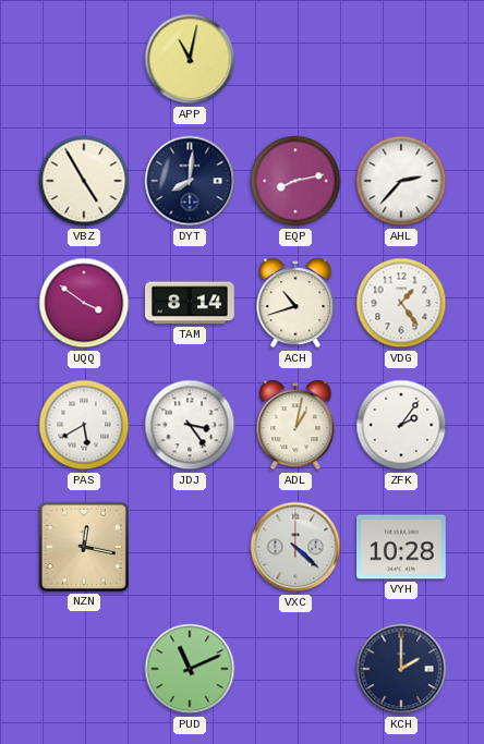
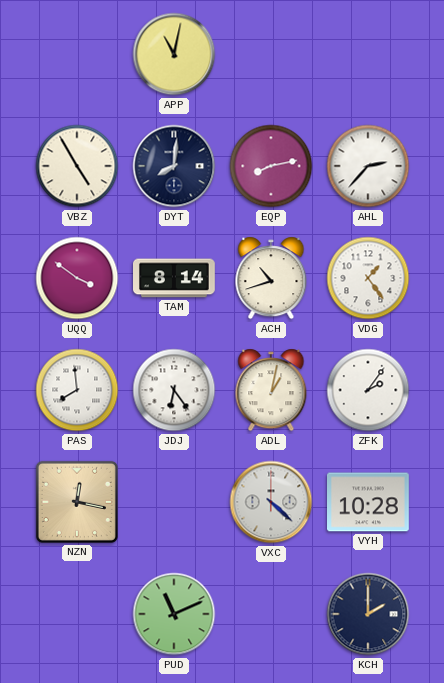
PAS: 5:40 -> 7:59
JDJ: 3:24 -> 6:24
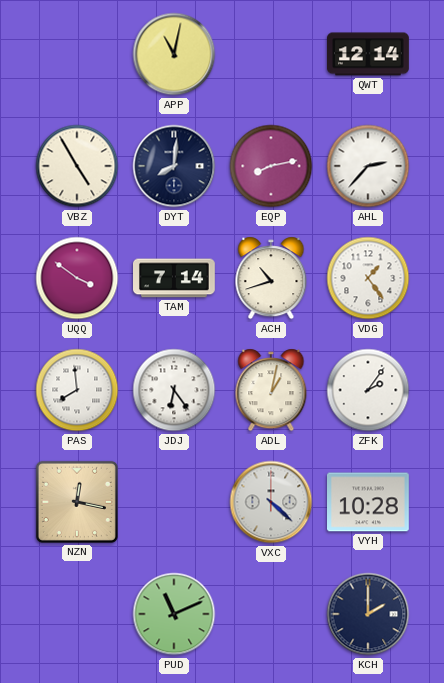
QWT: none -> 12:14
TAM: 8:14 -> 7:14
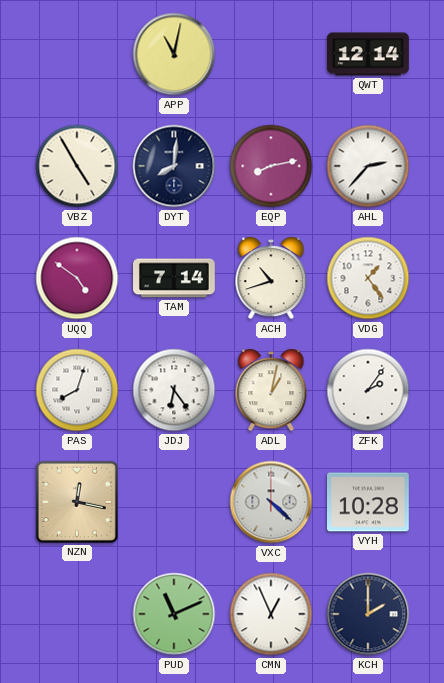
UQQ: 3:51 -> 4:51
PAS: 7:59 -> 8:03
CMN: none -> 12:56
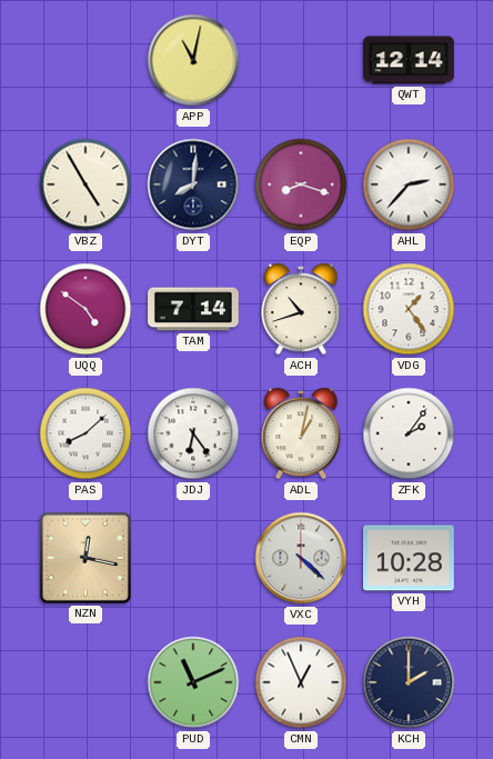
EQP: 8:13 -> 8:18
PAS: 8:03 -> 8:08
